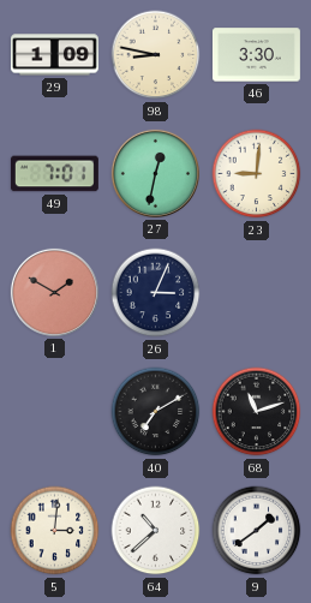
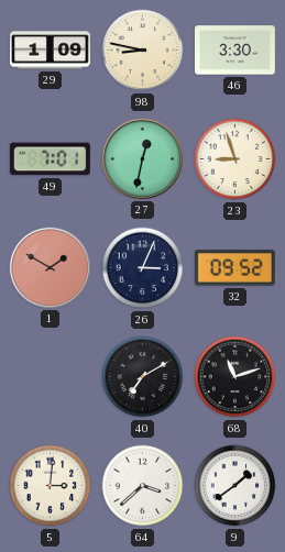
23: 9:01 -> 8:57
32: none -> 09:52
64: 10:38 -> 3:38
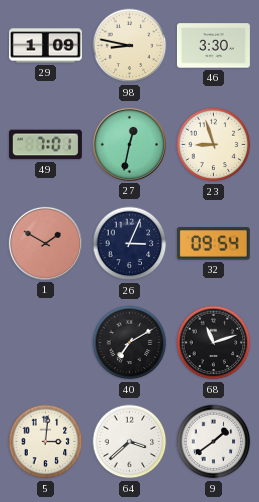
32: 09:52 -> 09:54
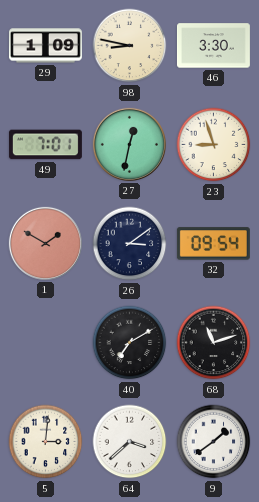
26: 3:04 -> 3:09
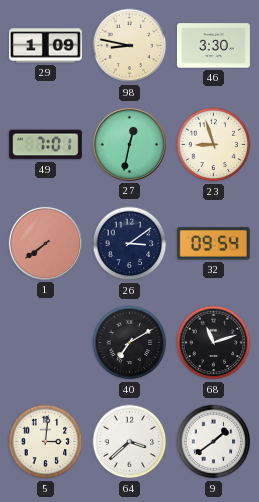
1: 1:50 -> 7:39
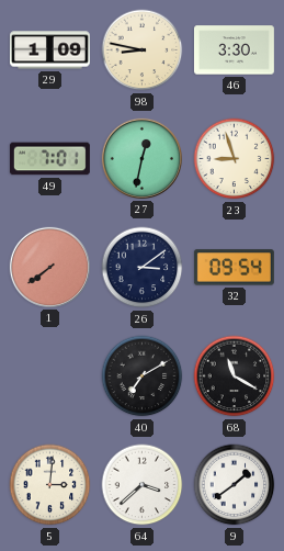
68: 11:12 -> 11:20
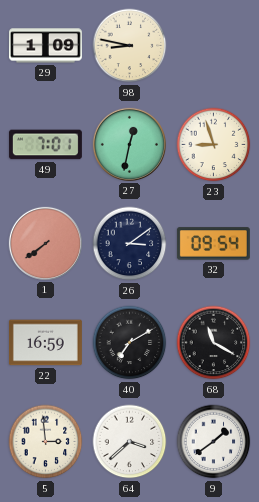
46: 3:30 -> none
22: none -> 16:59
5: 3:01 -> 2:59
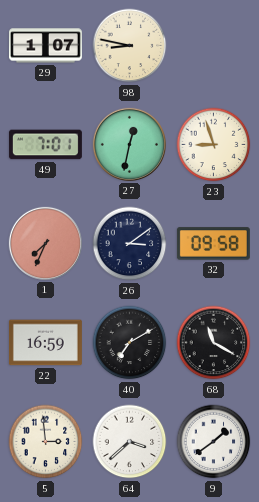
29: 1:09 -> 1:07
1: 7:39 -> 7:34
32: 09:54 -> 09:58
